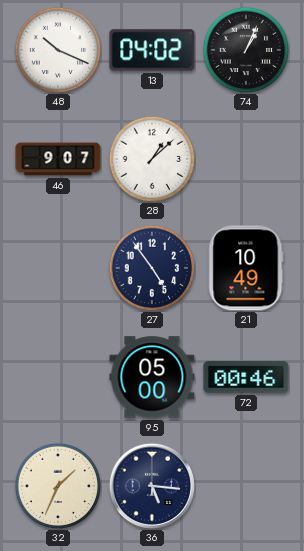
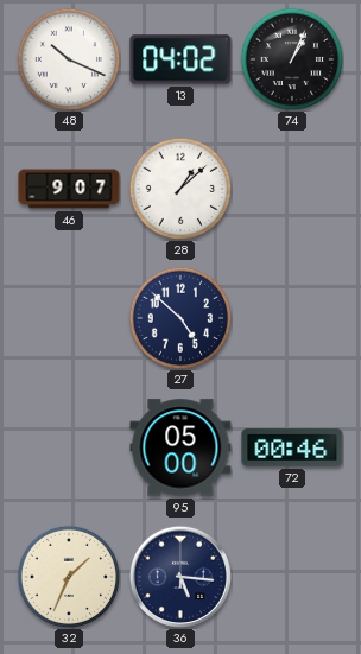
27: 4:54 -> 4:52
21: 10:49 -> none
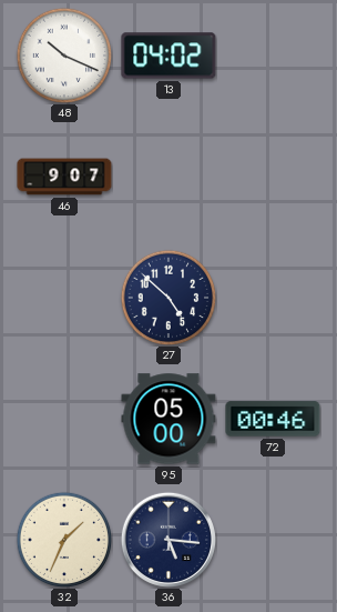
74: 1:04 -> none
28: 1:08 -> none
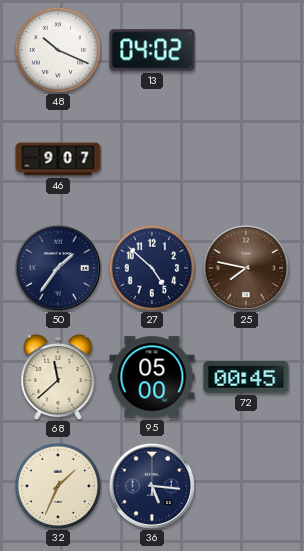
50: none -> 1:36
25: none -> 7:47
68: none -> 11:38
72: 00:46 -> 00:45
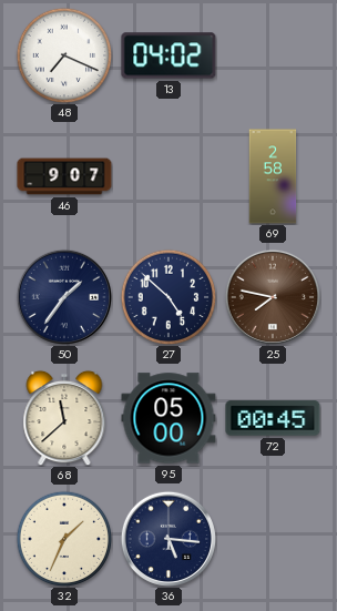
48: 10:19 -> 7:19
69: none -> 2:58
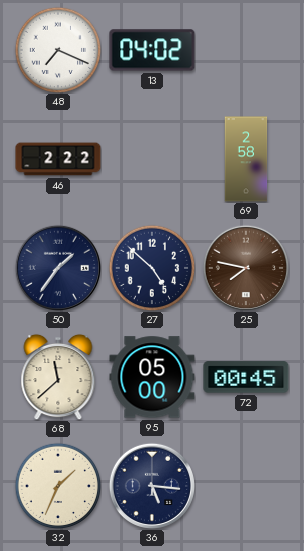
46: 9:07 -> 2:22
